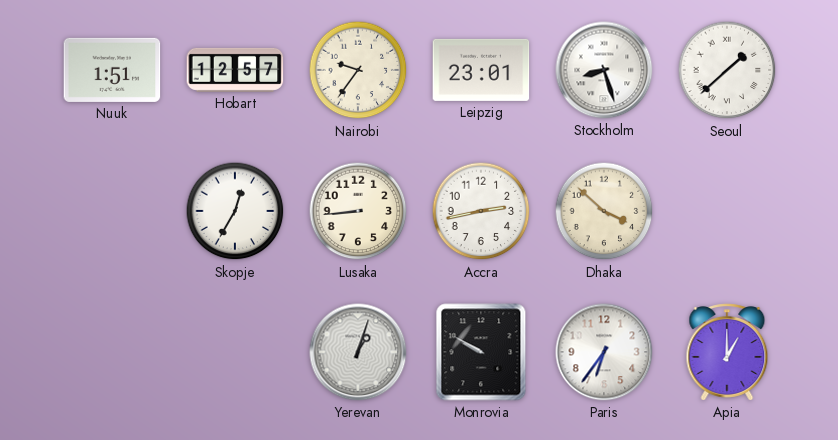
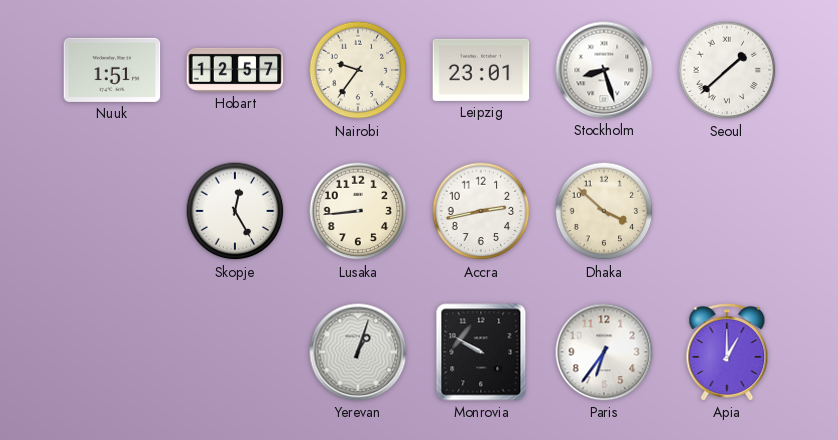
Skopje: 12:35 -> 12:25
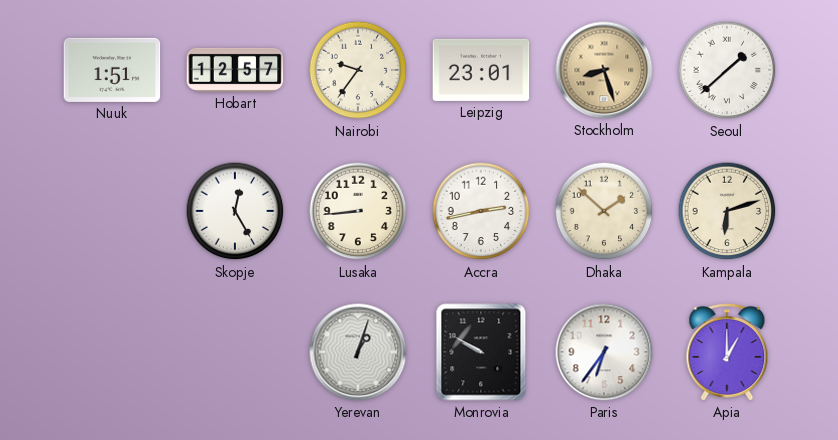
Stockholm dial: white -> champagne
Dhaka: 3:52 -> 1:52
Kampala: none -> 6:12
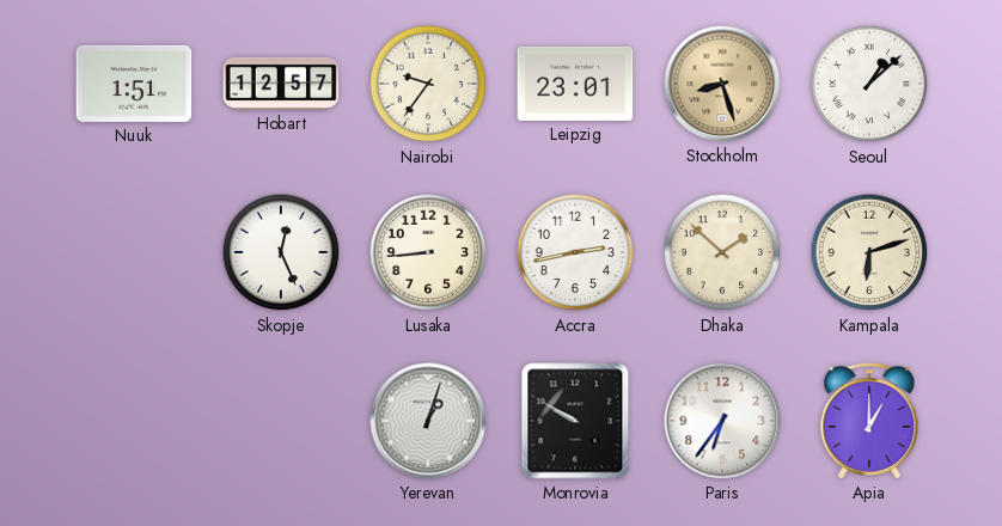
Seoul: 1:38 -> 1:08
Skopje: 12:25 -> 12:26
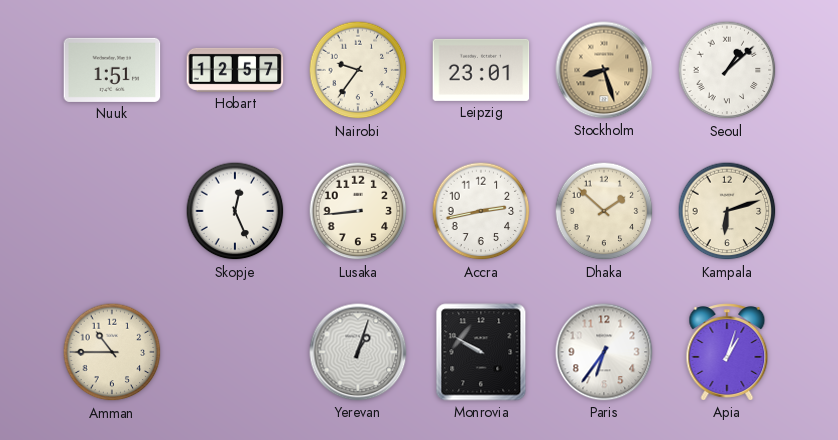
Amman: none -> 10:45
Apia: 1:00 -> 1:03
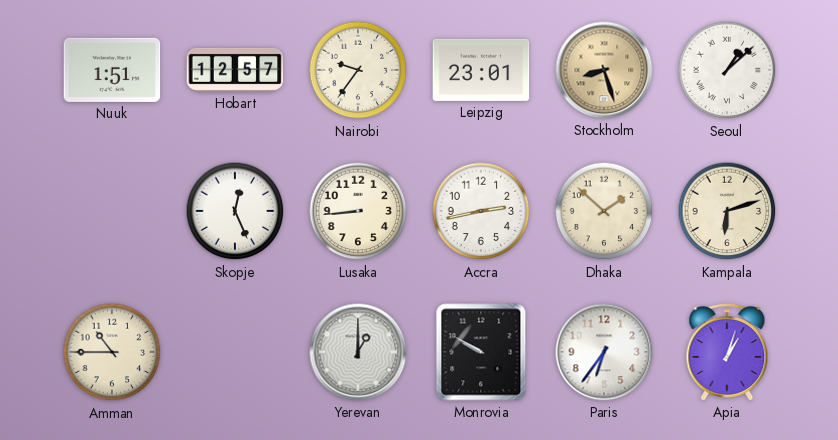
Yerevan: 1:03 -> 1:00
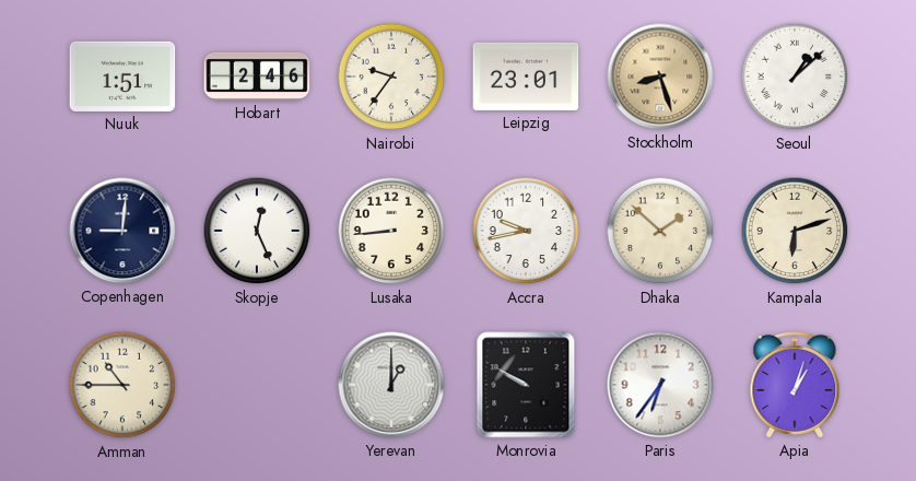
Hobart: 12:57 -> 2:46
Copenhagen: none -> 9:01
Accra: 2:43 -> 9:43
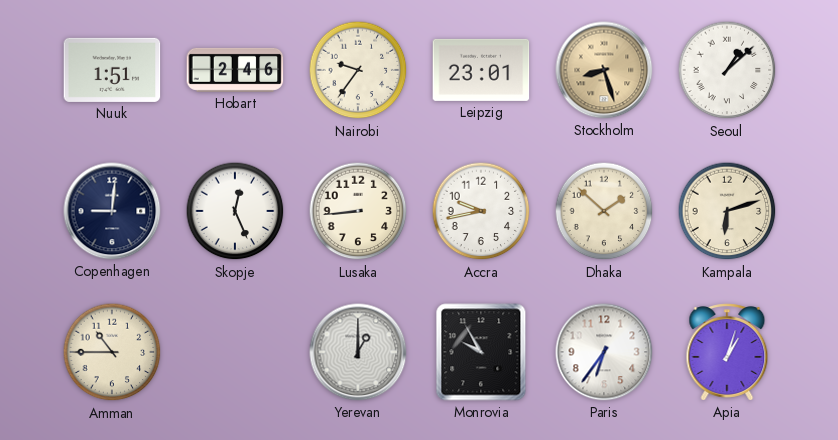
Monrovia: 9:50 -> 9:55
